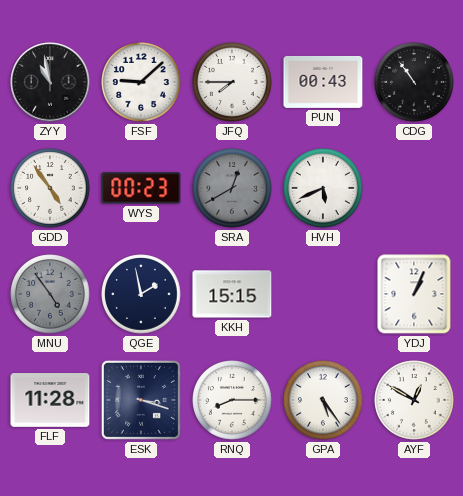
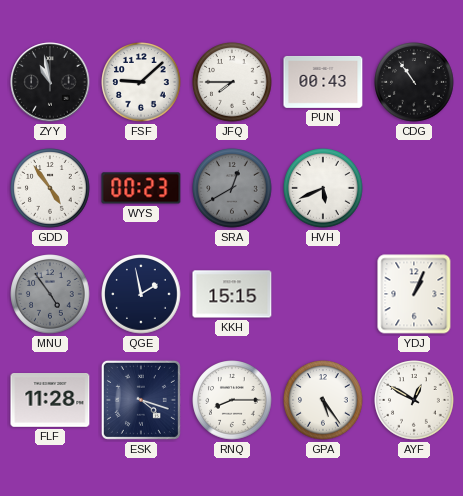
ESK: 3:18 -> 4:18
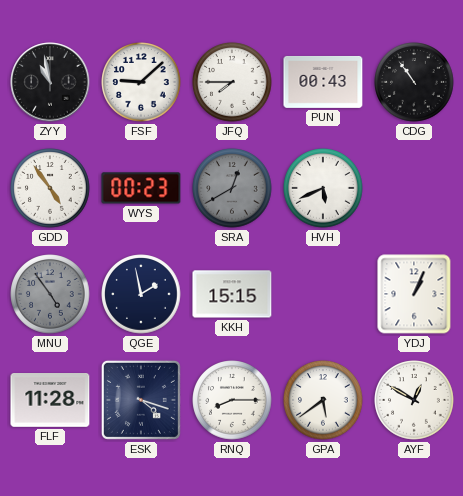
GPA: 5:24 -> 5:39
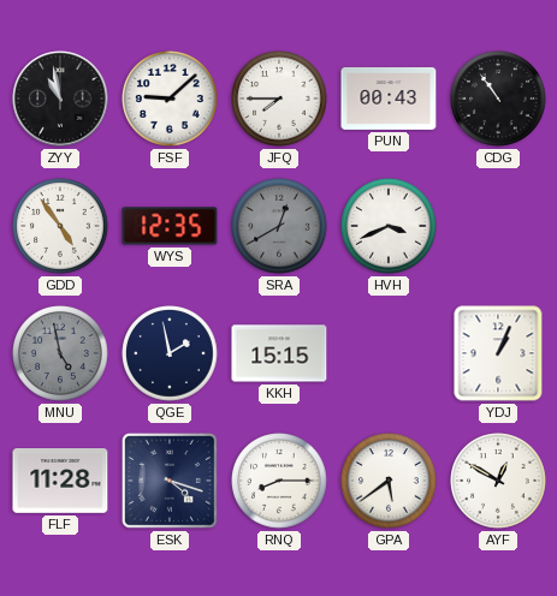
WYS: 00:23 -> 12:35
HVH: 5:41 -> 3:41
MNU: 4:54 -> 4:58
